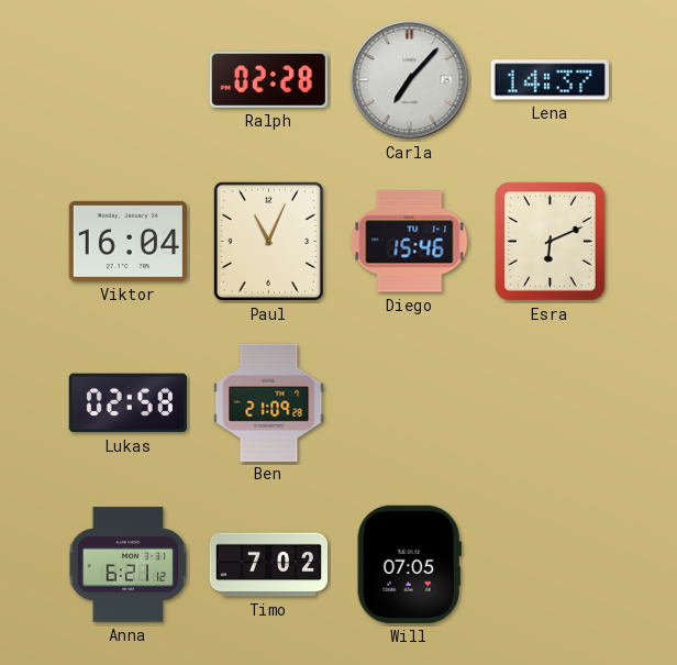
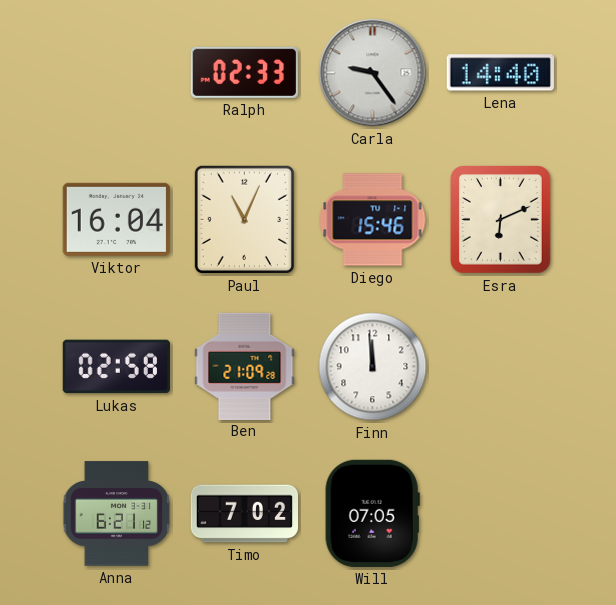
Ralph: 02:28 -> 02:33
Carla: 7:07 -> 9:24
Lena: 14:37 -> 14:40
Finn: none -> 11:59
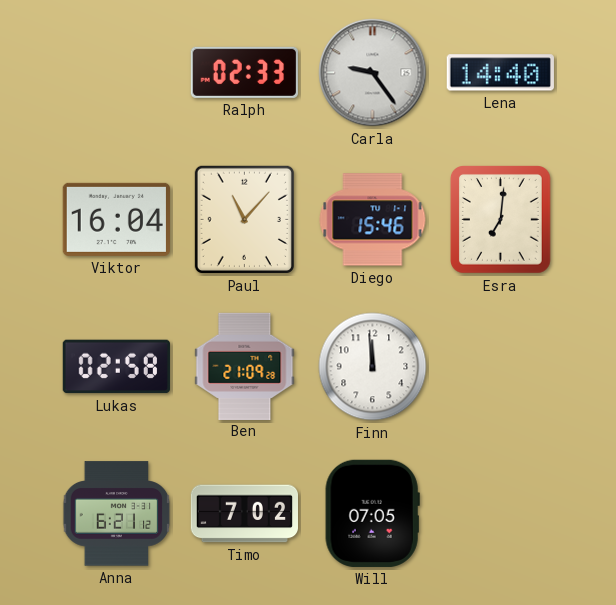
Paul: 11:04 -> 11:07
Esra: 6:11 -> 7:01
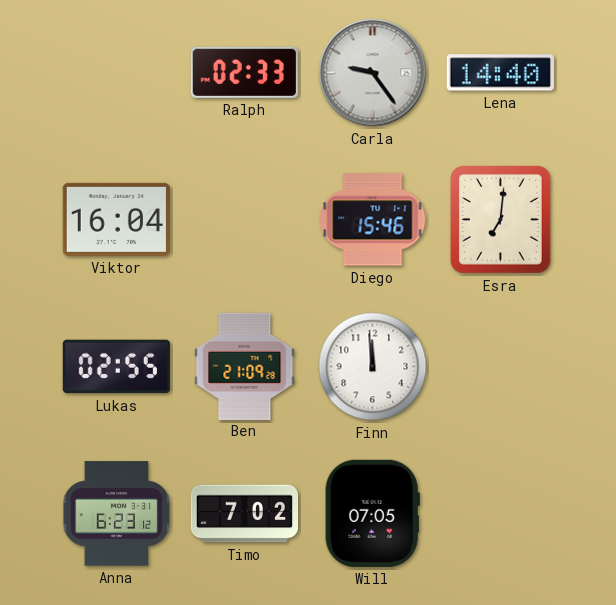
Paul: 11:07 -> none
Lukas: 02:58 -> 02:55
Anna: 6:21 -> 6:23
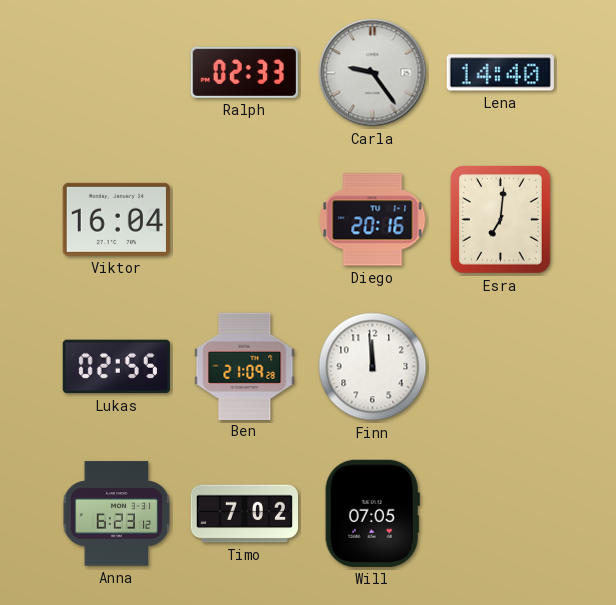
Diego: 15:46 -> 20:16
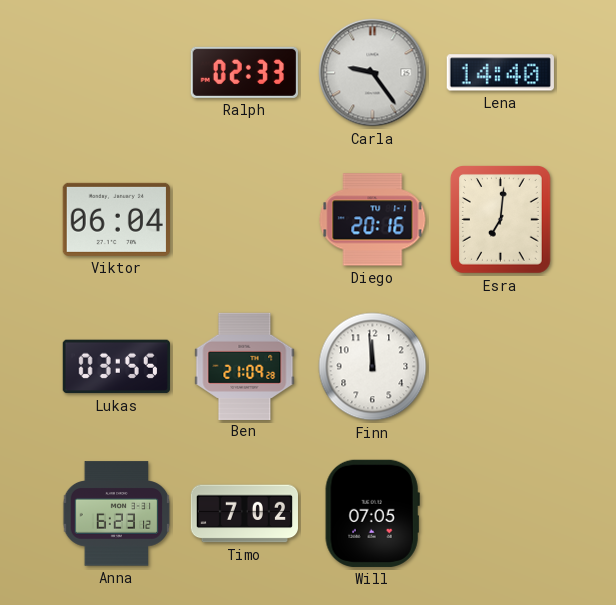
Viktor: 16:04 -> 06:04
Lukas: 02:55 -> 03:55
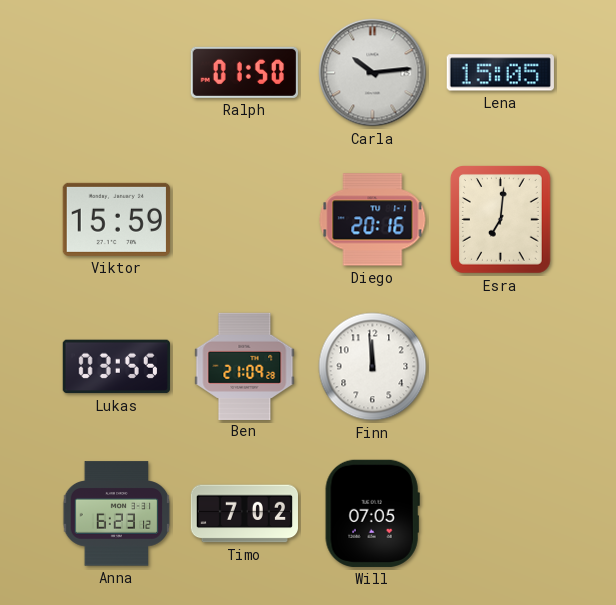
Ralph: 02:33 -> 01:50
Carla: 9:24 -> 10:14
Lena: 14:40 -> 15:05
Viktor: 06:04 -> 15:59
